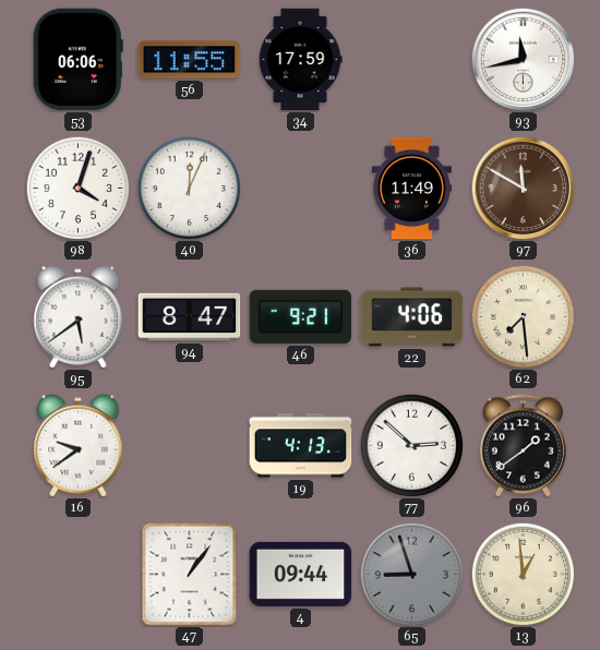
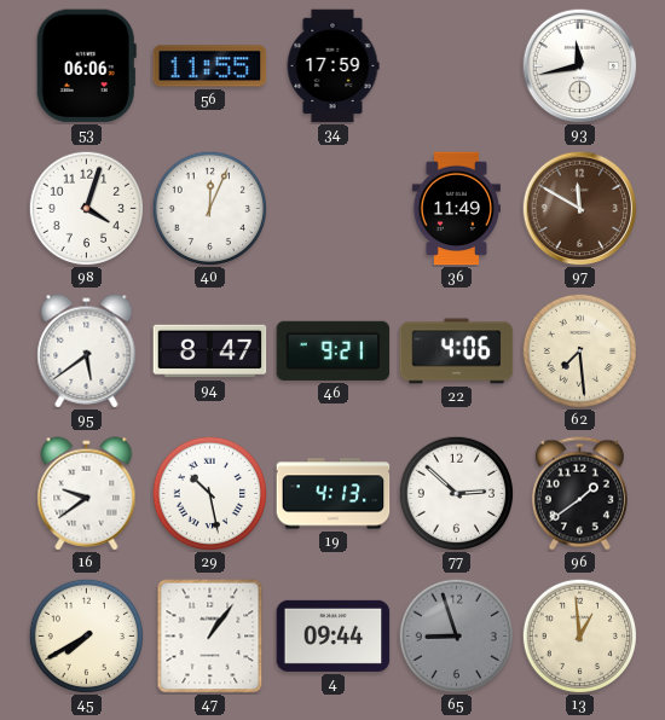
29: none -> 10:28
45: none -> 7:40
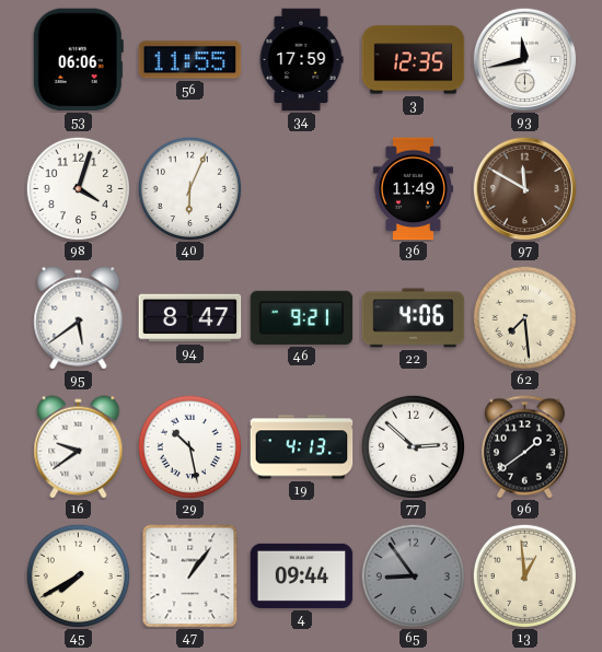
3: none -> 12:35
40: 12:04 -> 6:04
65: 8:57 -> 8:54
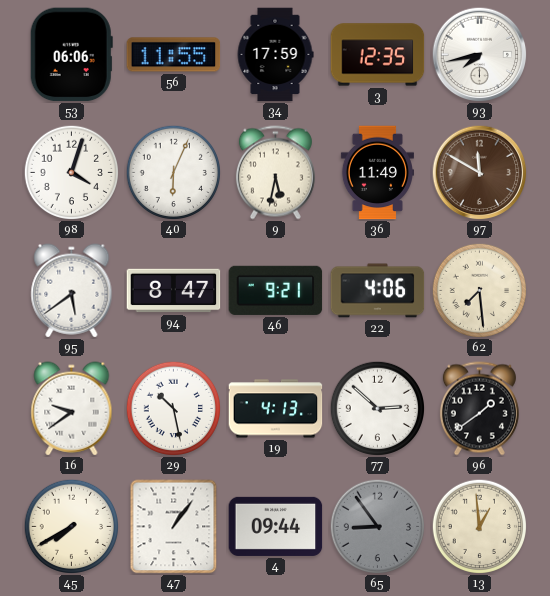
93: 11:43 -> 7:43
9: none -> 5:32
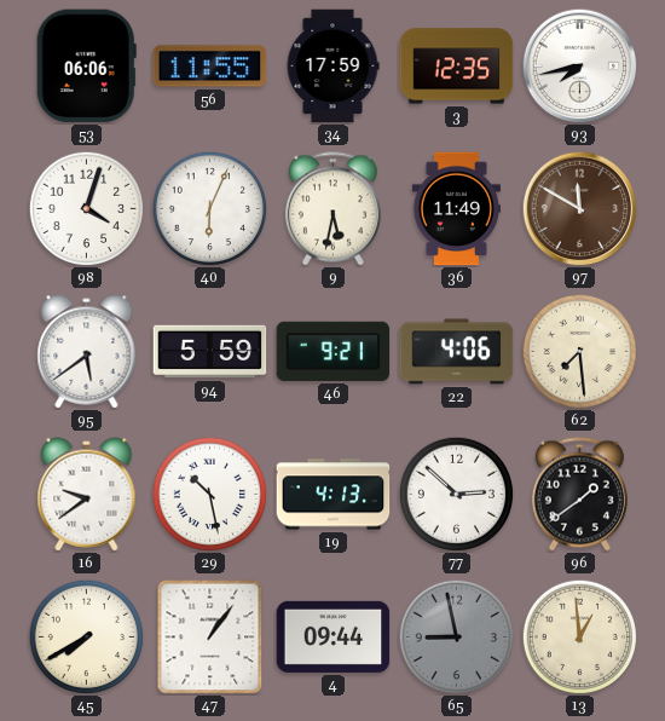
94: 8:47 -> 5:59
65: 8:54 -> 8:58
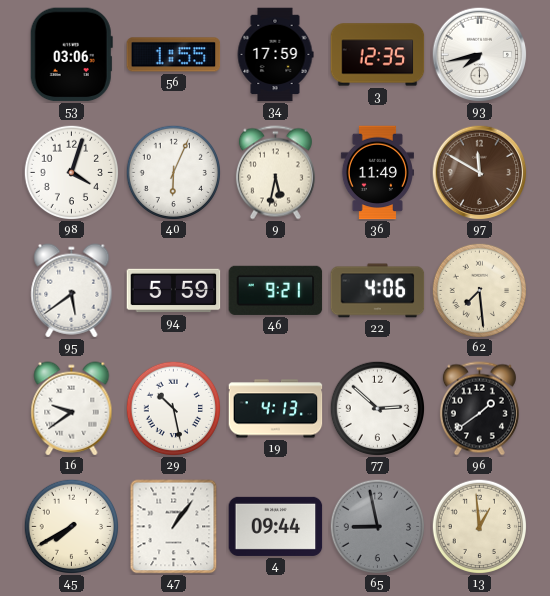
53: 06:06 -> 03:06
56: 11:55 -> 1:55
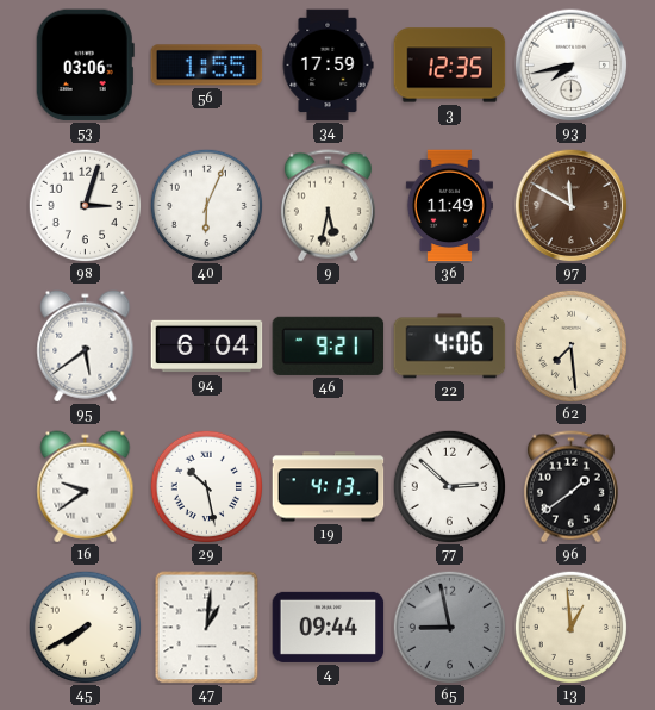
98: 4:03 -> 3:03
94: 5:59 -> 6:04
47: 1:06 -> 1:01
